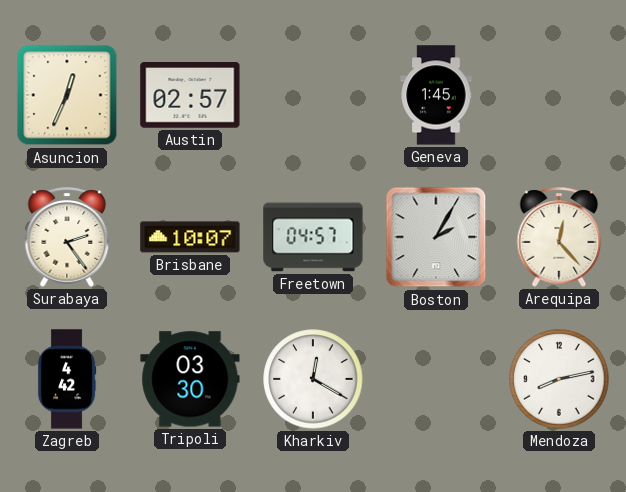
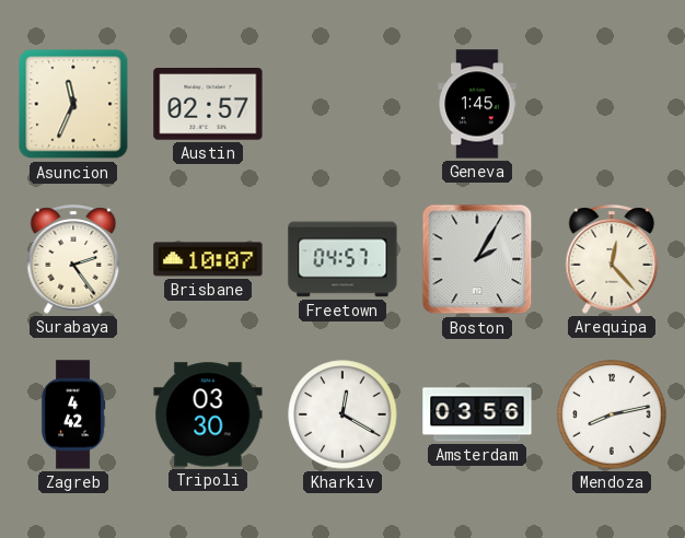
Asuncion: 12:34 -> 11:34
Amsterdam: none -> 03:56
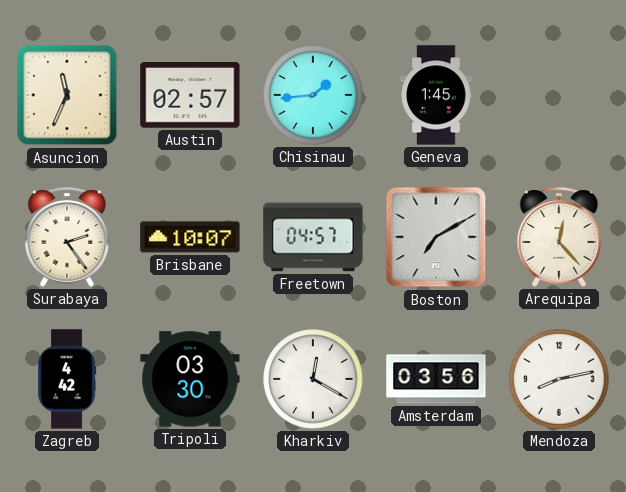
Chisinau: none -> 1:44
Boston: 2:05 -> 7:10
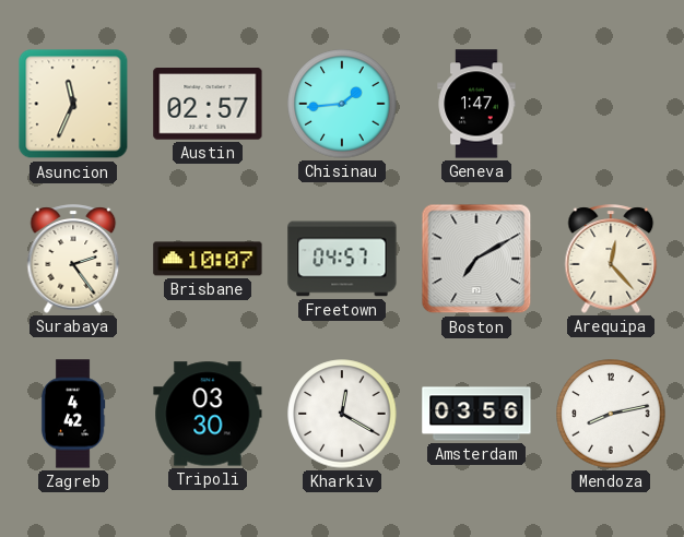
Geneva: 1:45 -> 1:47
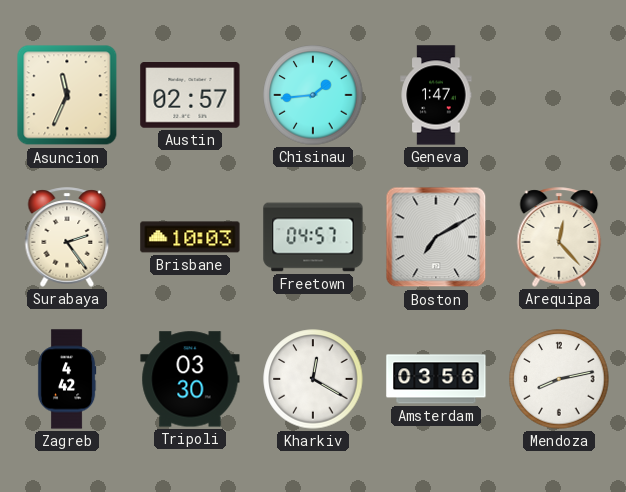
Brisbane: 10:07 -> 10:03
